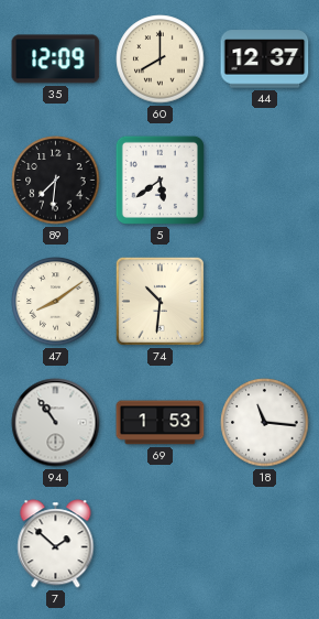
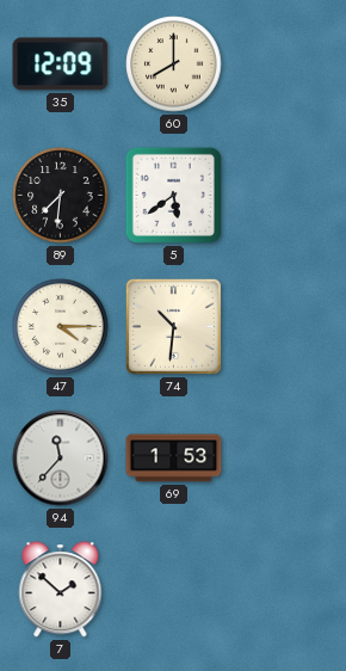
44: 12:37 -> none
47: 8:09 -> 4:15
94: 10:54 -> 11:37
18: 11:16 -> none
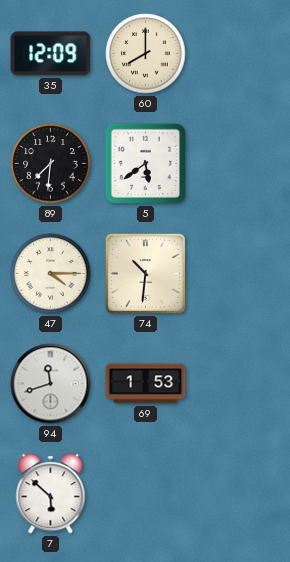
94: 11:37 -> 11:42
7: 1:52 -> 5:52
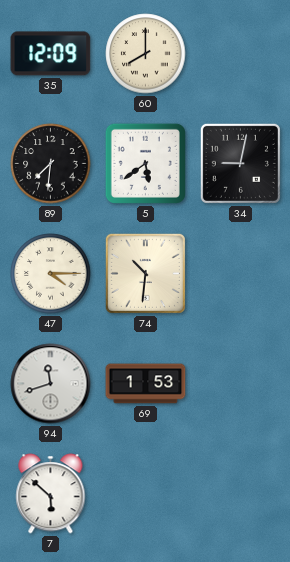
34: none -> 9:02
